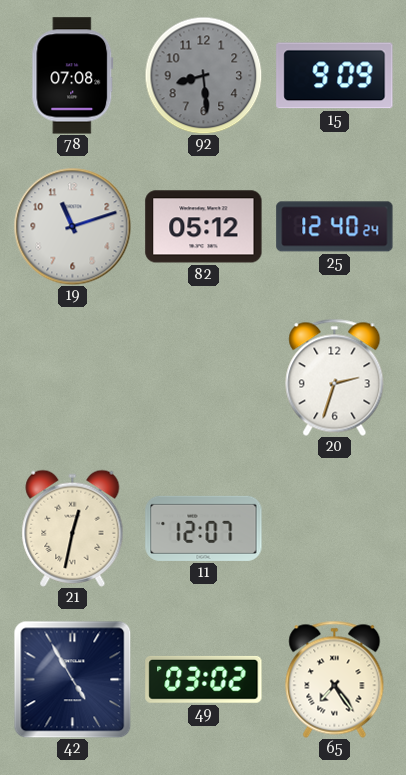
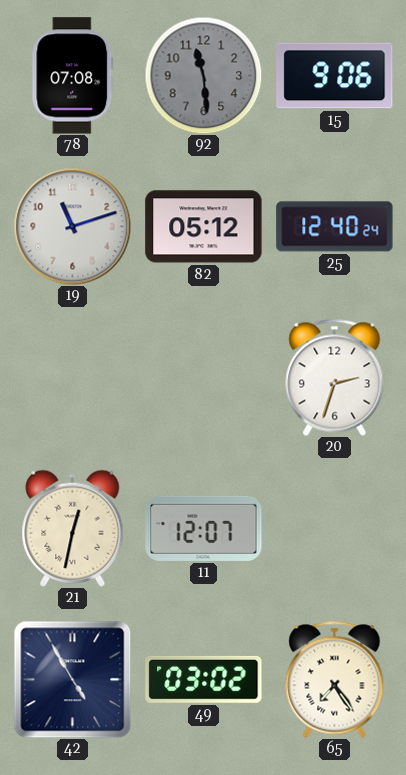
92: 8:29 -> 11:29
15: 9:09 -> 9:06
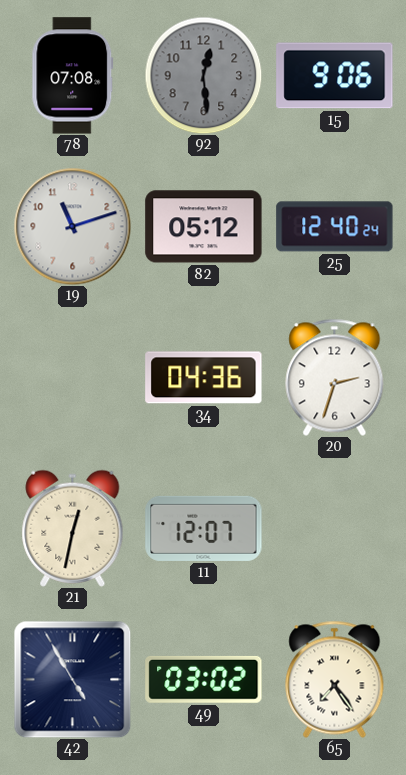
92: 11:29 -> 12:29
34: none -> 04:36
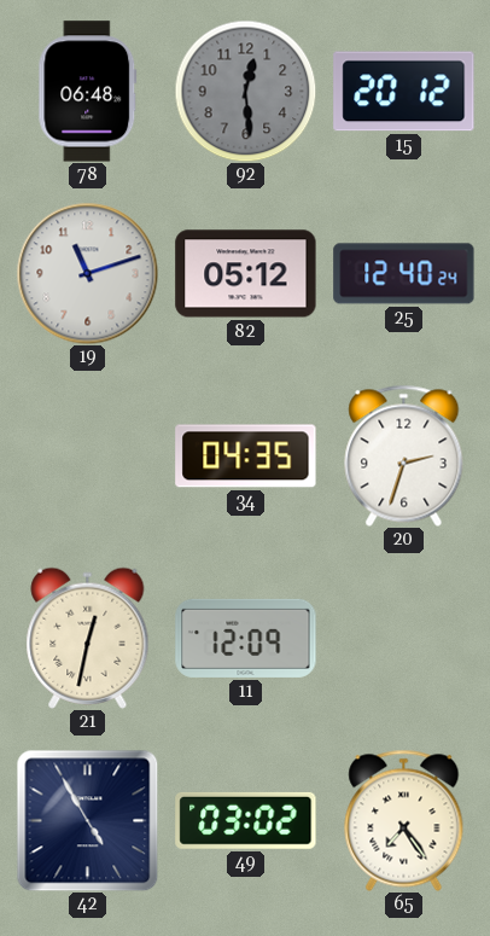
78: 07:08 -> 06:48
15: 9:06 -> 20:12
34: 04:36 -> 04:35
11: 12:07 -> 12:09
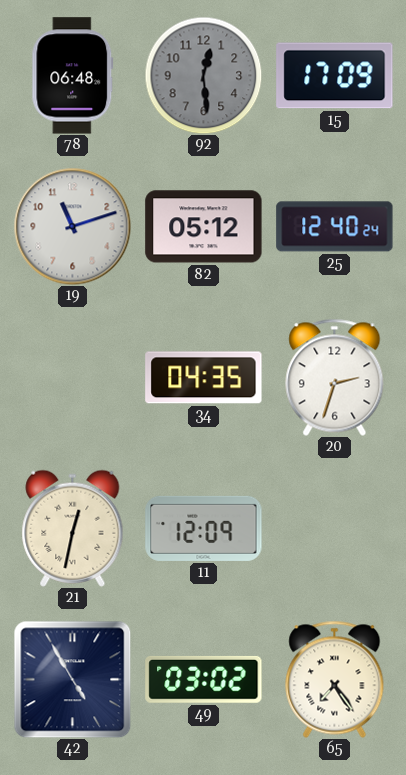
15: 20:12 -> 17:09
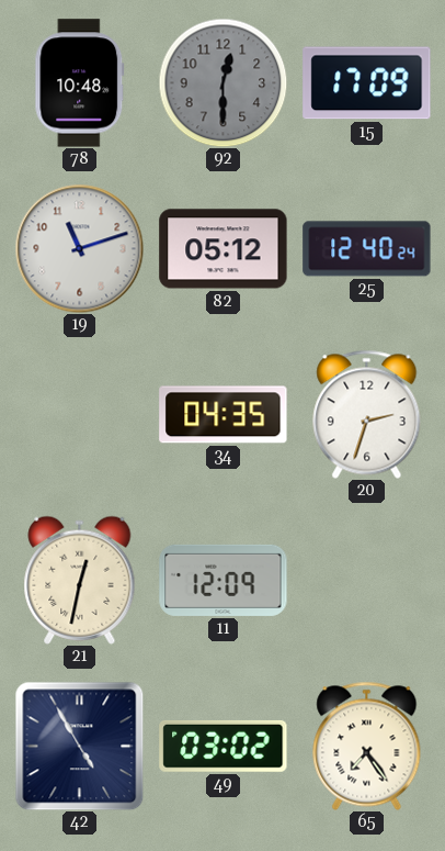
78: 06:48 -> 10:48
92: 12:29 -> 12:30
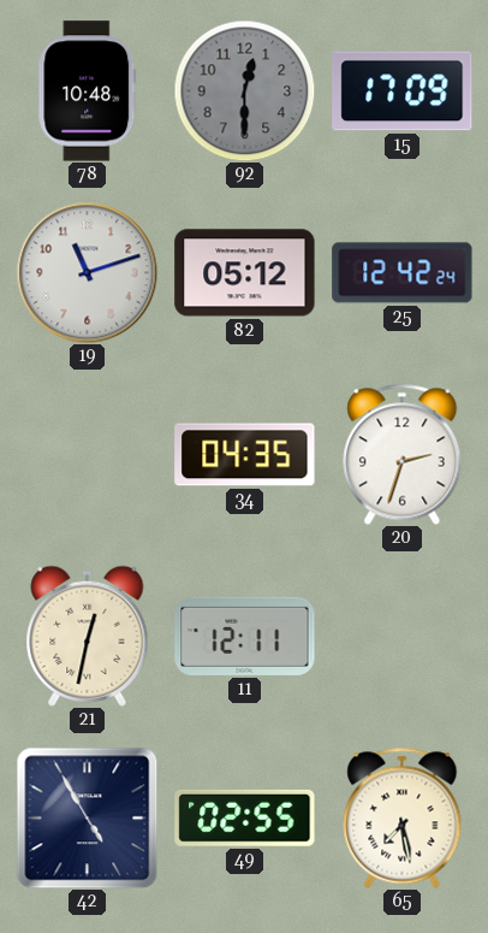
25: 12:40 -> 12:42
11: 12:09 -> 12:11
49: 03:02 -> 02:55
65: 7:24 -> 7:28
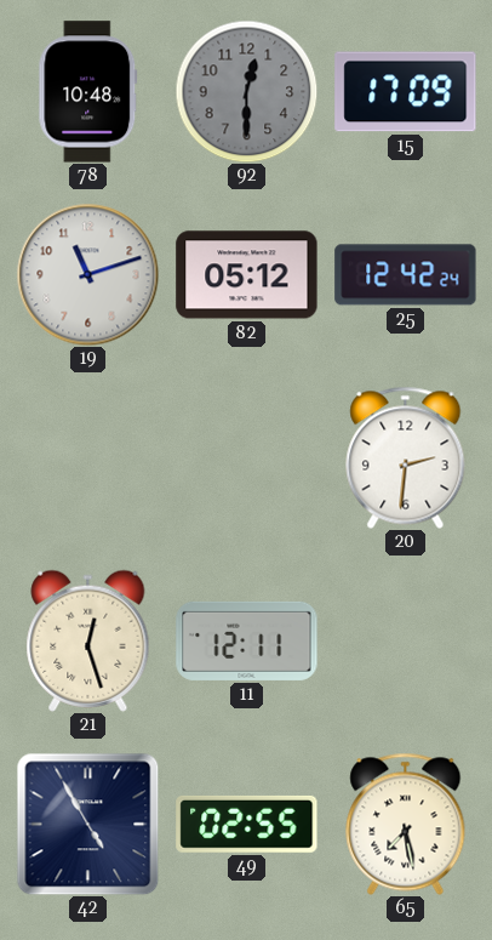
34: 04:35 -> none
20: 2:33 -> 2:31
21: 12:32 -> 12:27
